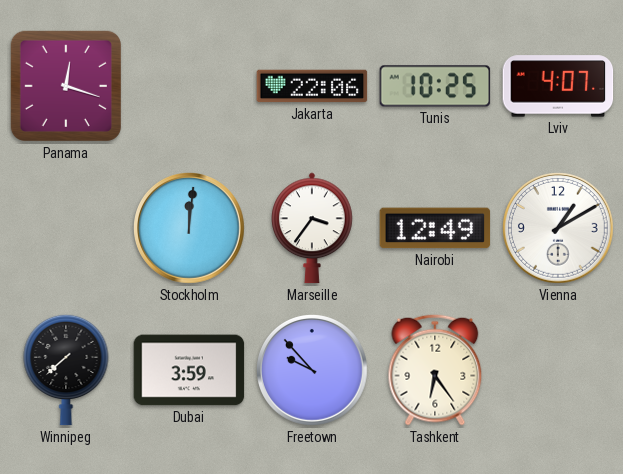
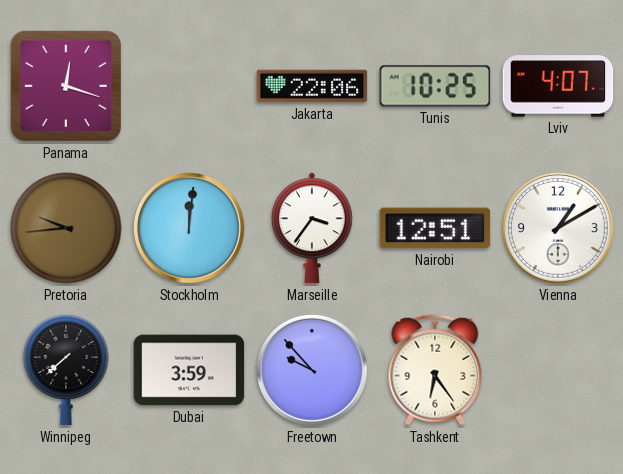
Pretoria: none -> 9:44
Nairobi: 12:49 -> 12:51
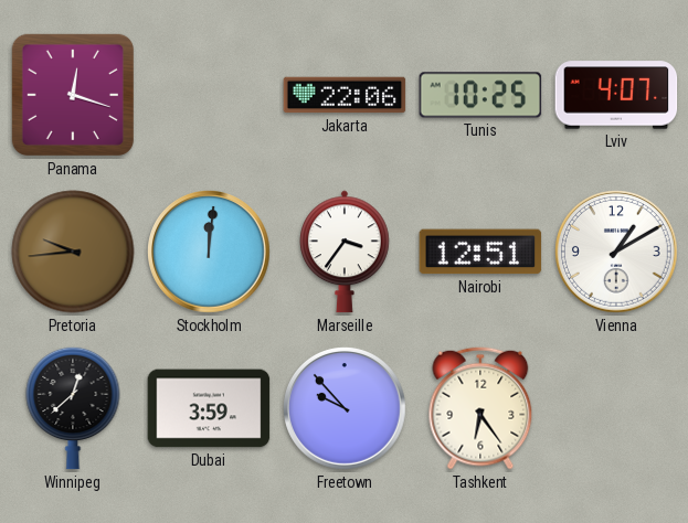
Winnipeg: 7:38 -> 12:38
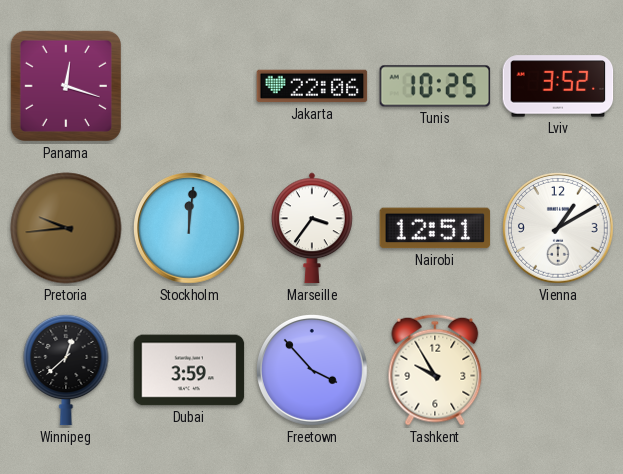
Lviv: 4:07 -> 3:52
Freetown: 9:53 -> 3:53
Tashkent: 6:24 -> 9:55
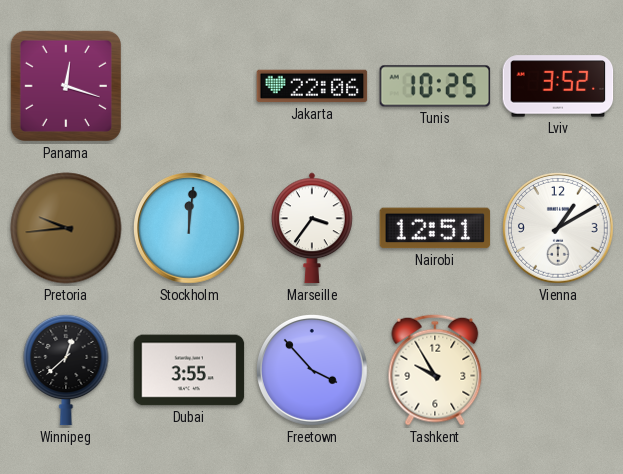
Dubai: 3:59 -> 3:55
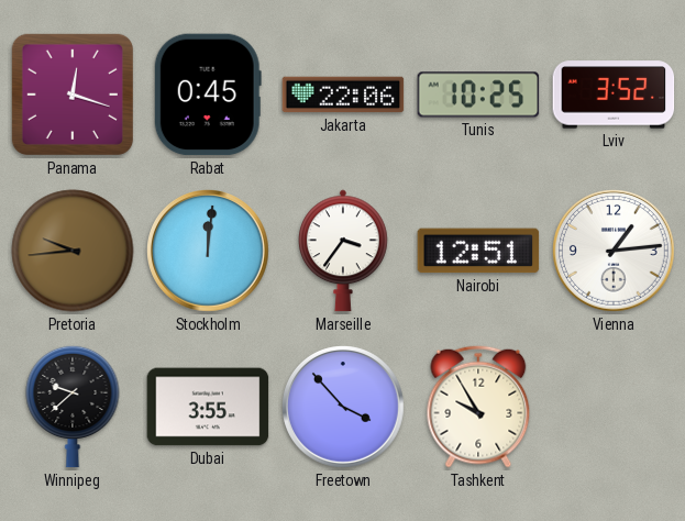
Rabat: none -> 0:45
Vienna: 1:10 -> 1:14
Winnipeg: 12:38 -> 9:38
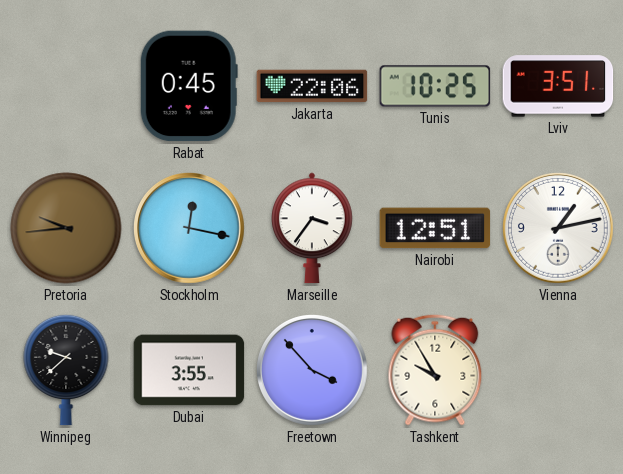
Panama: 12:18 -> none
Lviv: 3:52 -> 3:51
Stockholm: 12:01 -> 12:17
Vienna: 1:14 -> 1:13
